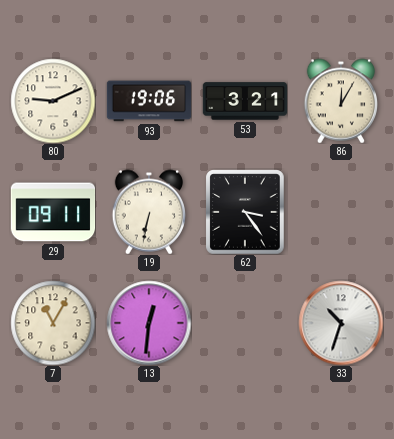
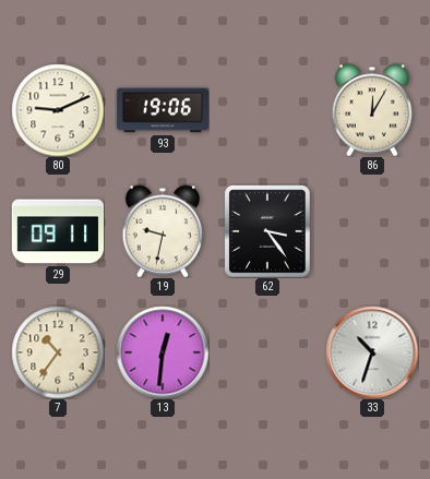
53: 3:21 -> none
19: 6:32 -> 9:32
7: 11:05 -> 10:36
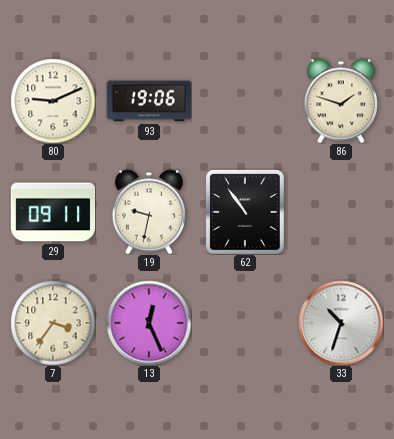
86: 12:05 -> 1:48
62: 3:24 -> 10:54
7: 10:36 -> 3:36
13: 12:31 -> 12:26
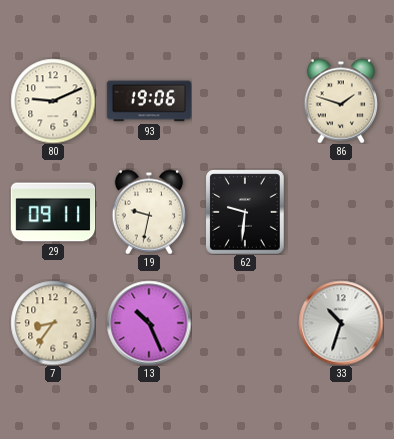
62: 10:54 -> 9:31
7: 3:36 -> 8:36
13: 12:26 -> 10:26
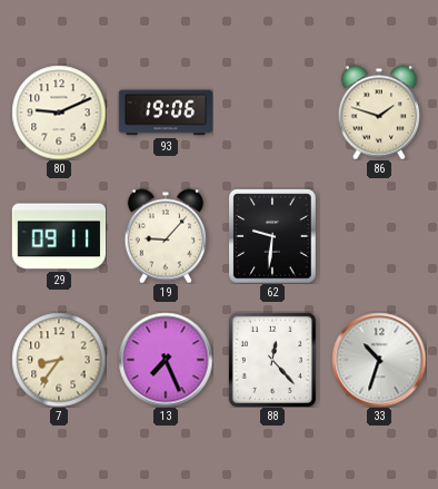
19: 9:32 -> 9:07
13: 10:26 -> 7:26
88: none -> 12:23
